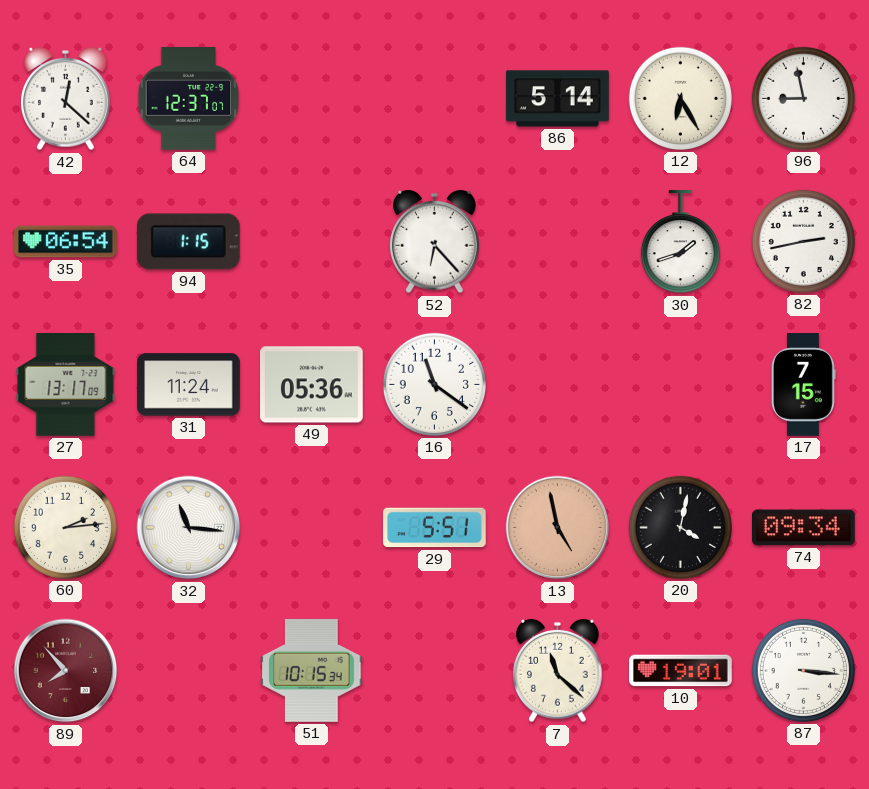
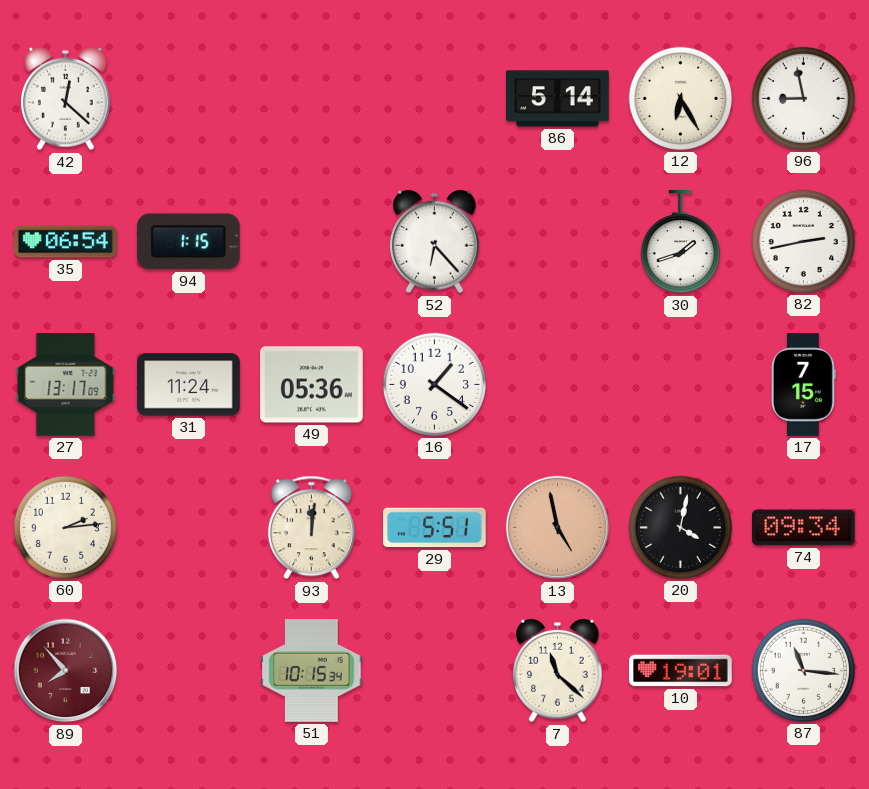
64: 12:37 -> none
16: 11:21 -> 1:21
32: 11:16 -> none
93: none -> 12:01
87: 3:16 -> 11:16
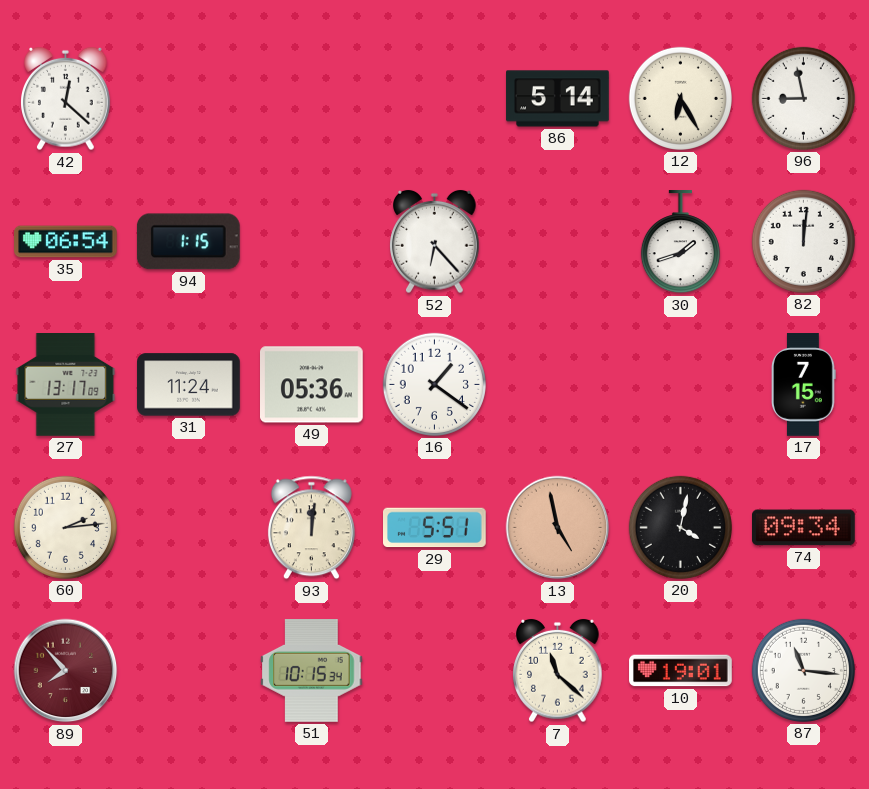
82: 2:43 -> 12:01
